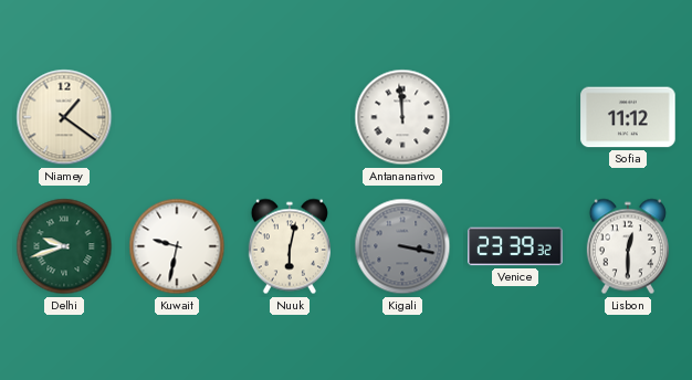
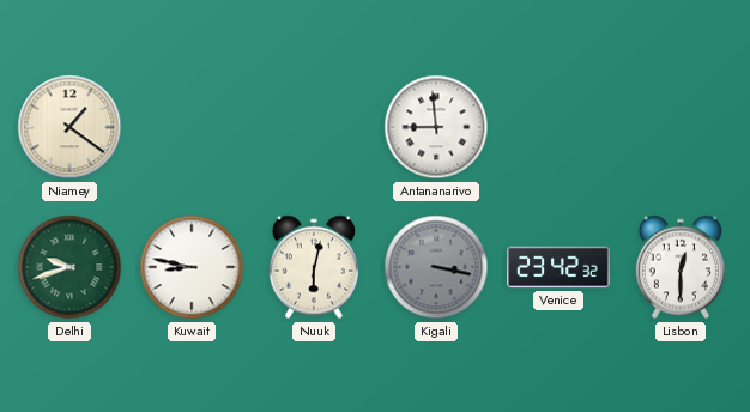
Antananarivo: 11:59 -> 8:59
Sofia: 11:12 -> none
Kuwait: 9:32 -> 8:47
Venice: 23:39 -> 23:42
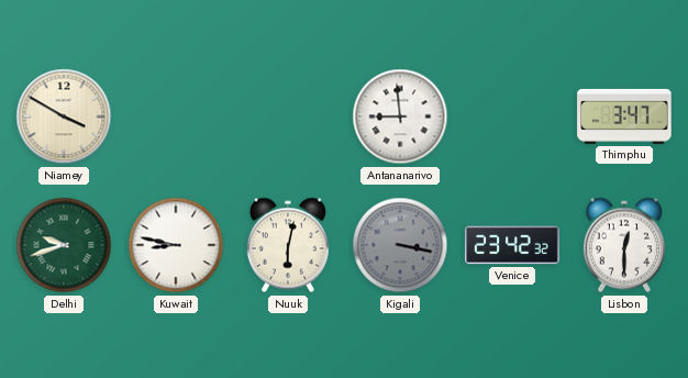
Niamey: 1:21 -> 3:50
Thimphu: none -> 3:47
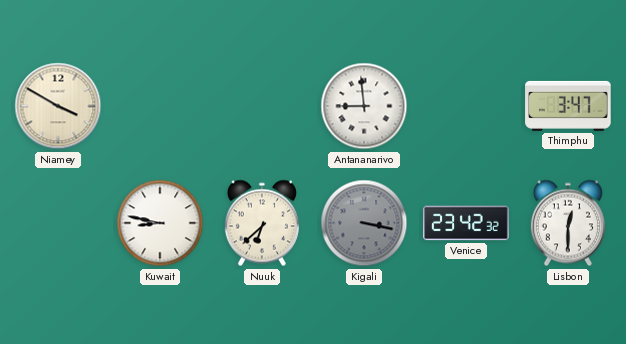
Delhi: 9:42 -> none
Nuuk: 6:02 -> 6:38
